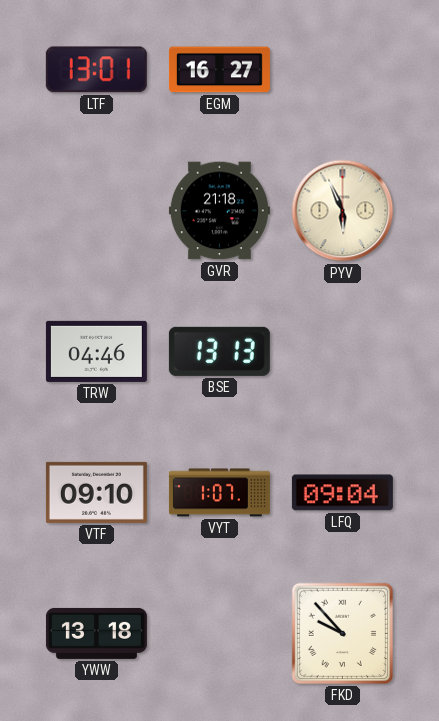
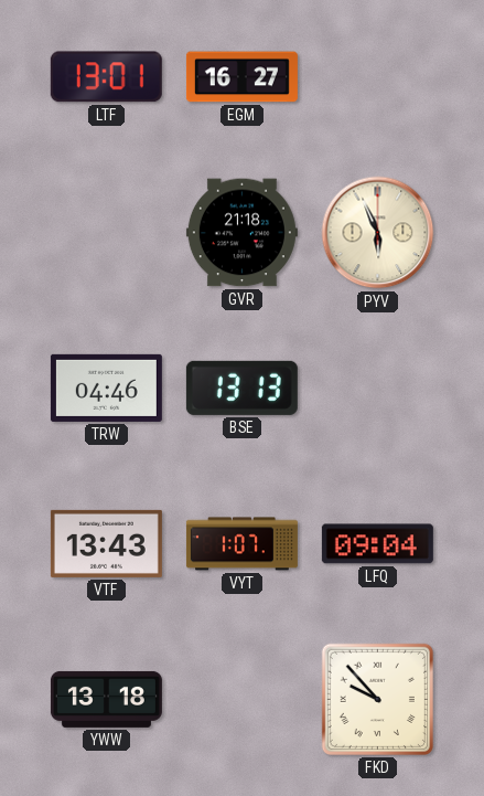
VTF: 09:10 -> 13:43
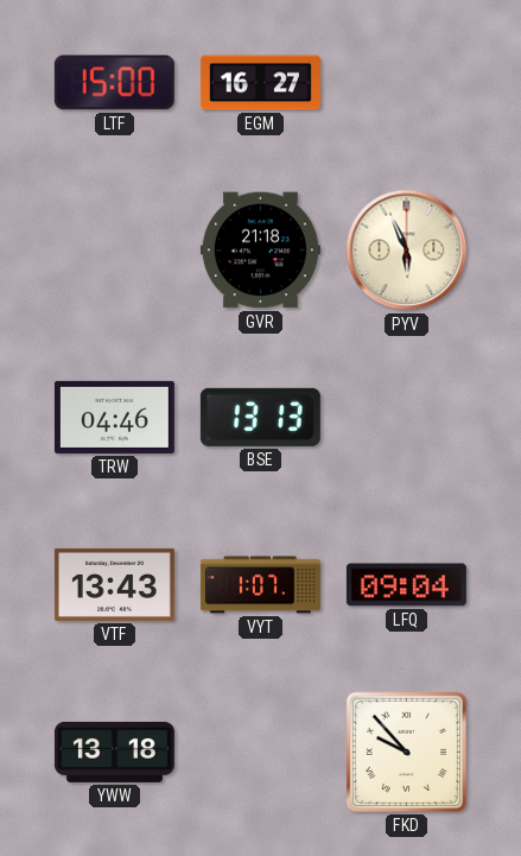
LTF: 13:01 -> 15:00
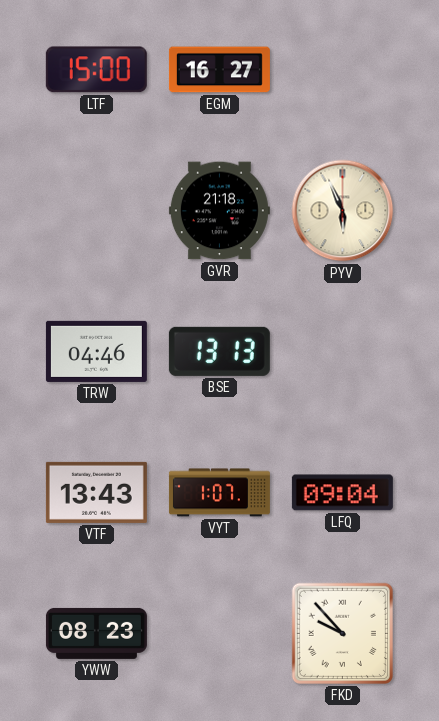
YWW: 13:18 -> 08:23
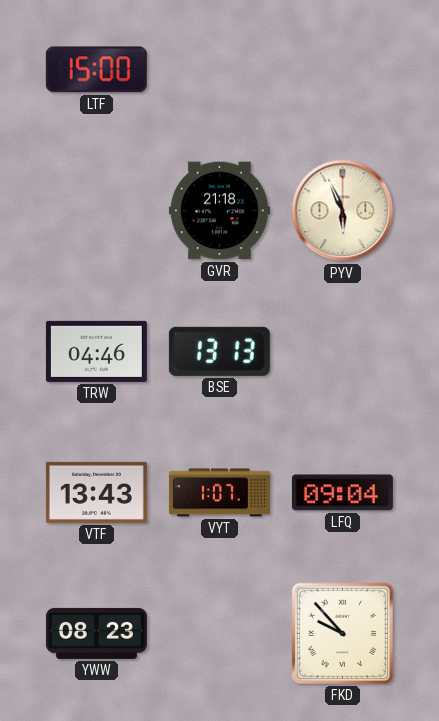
EGM: 16:27 -> none
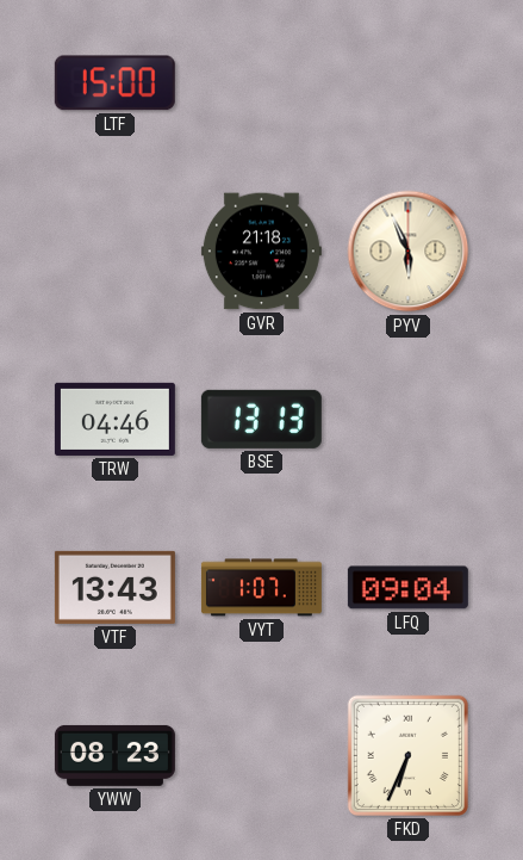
FKD: 9:53 -> 6:34
